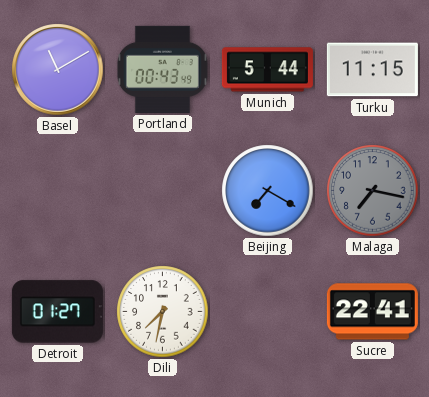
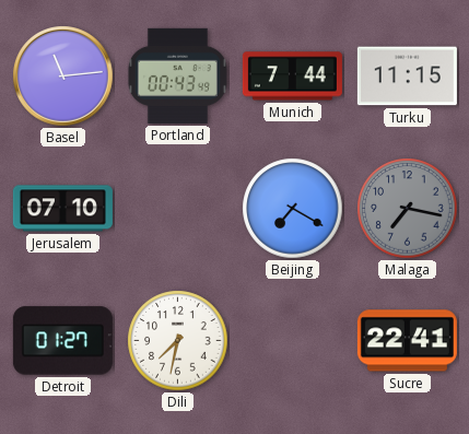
Basel: 11:10 -> 11:14
Munich: 5:44 -> 7:44
Jerusalem: none -> 07:10
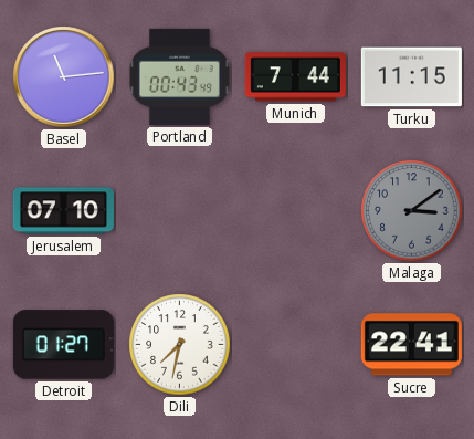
Beijing: 7:20 -> none
Malaga: 7:17 -> 3:09
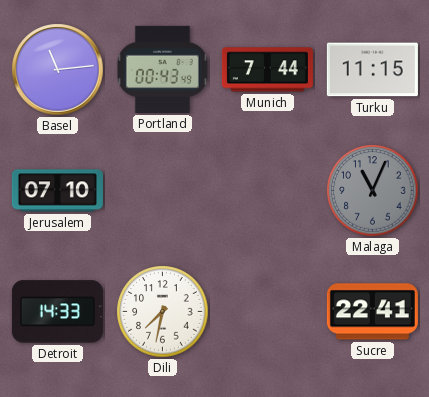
Malaga: 3:09 -> 11:04
Detroit: 01:27 -> 14:33
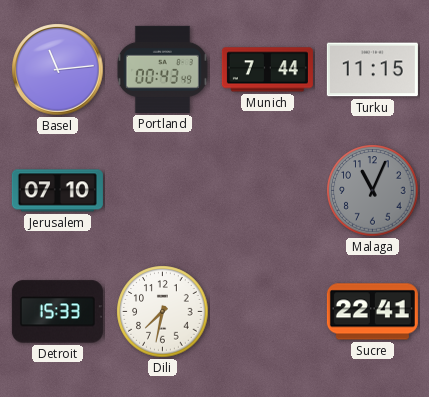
Detroit: 14:33 -> 15:33
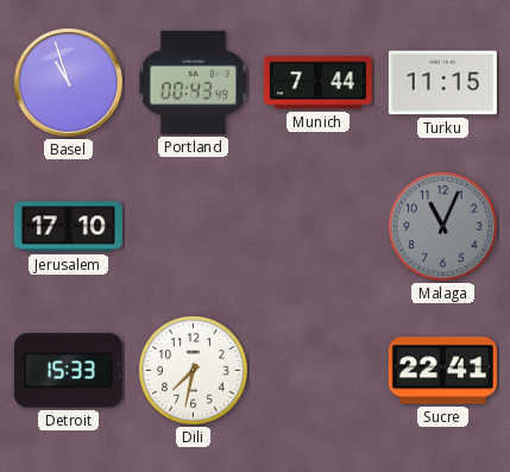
Basel: 11:14 -> 10:57
Jerusalem: 07:10 -> 17:10
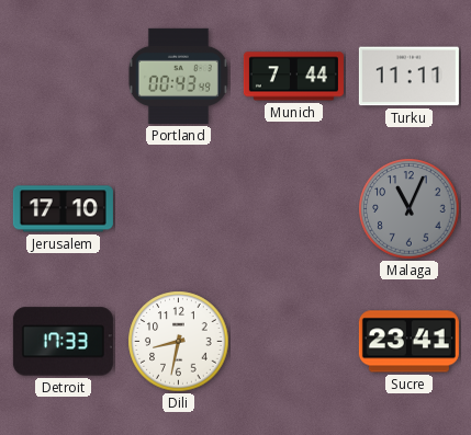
Basel: 10:57 -> none
Turku: 11:15 -> 11:11
Detroit: 15:33 -> 17:33
Dili: 7:32 -> 8:32
Sucre: 22:41 -> 23:41
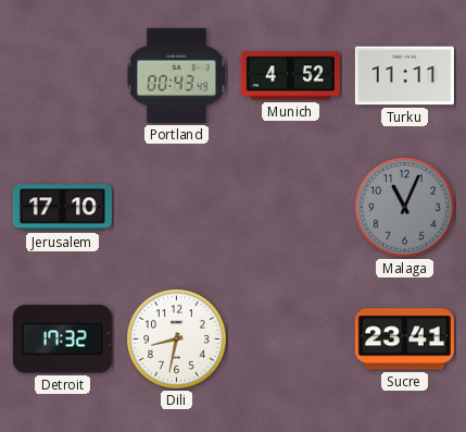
Munich: 7:44 -> 4:52
Detroit: 17:33 -> 17:32
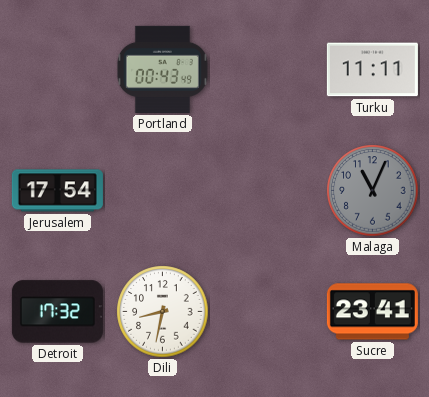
Munich: 4:52 -> none
Jerusalem: 17:10 -> 17:54
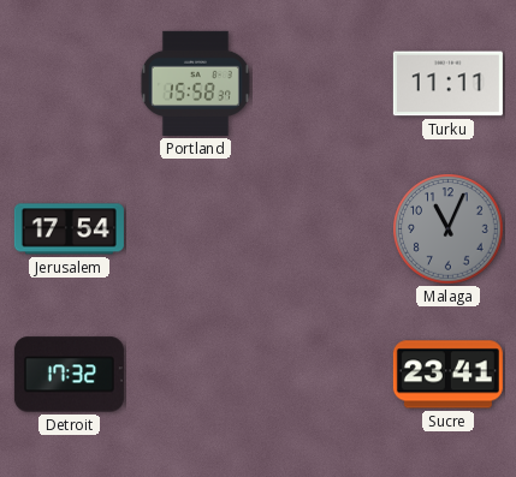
Portland: 00:43 -> 15:58
Dili: 8:32 -> none
